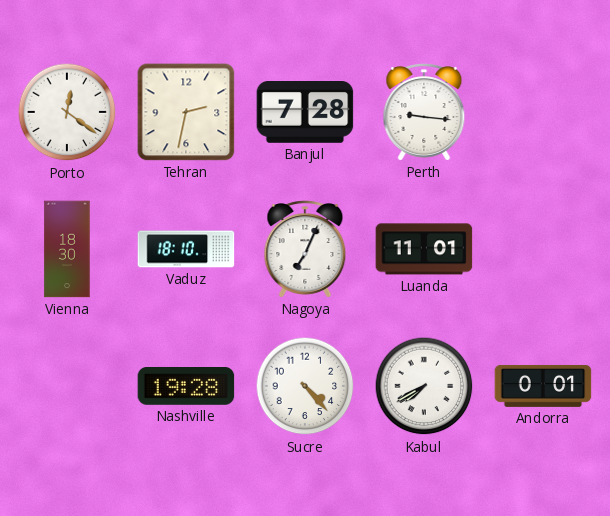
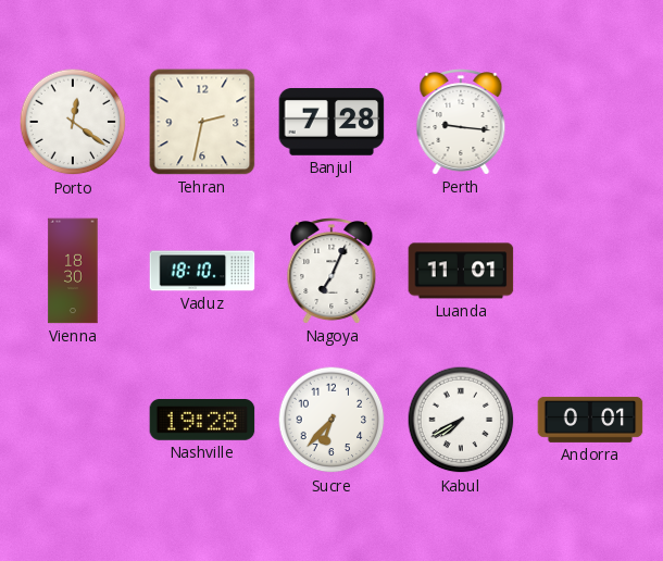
Sucre: 4:23 -> 6:37
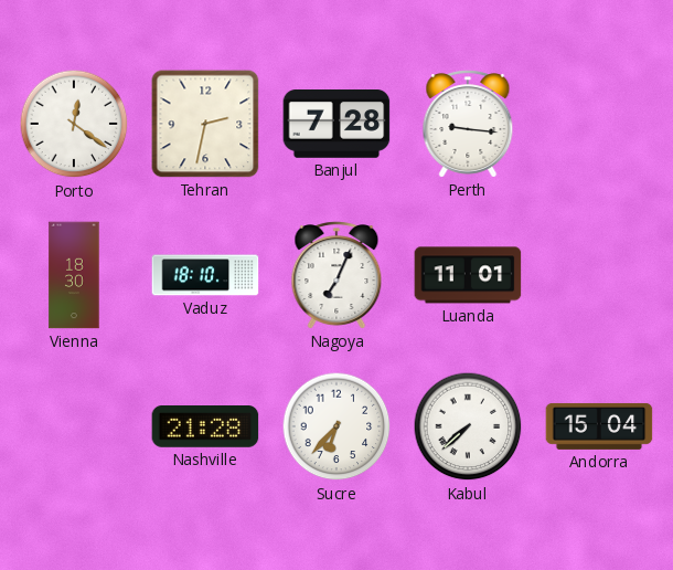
Nashville: 19:28 -> 21:28
Kabul: 7:40 -> 7:38
Andorra: 0:01 -> 15:04
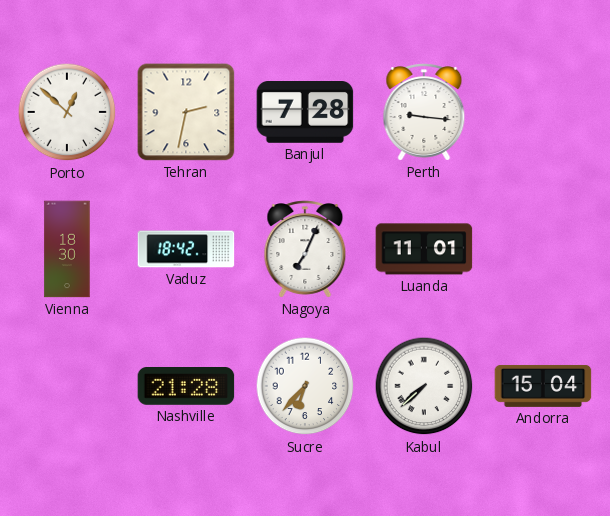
Porto: 12:21 -> 12:52
Vaduz: 18:10 -> 18:42
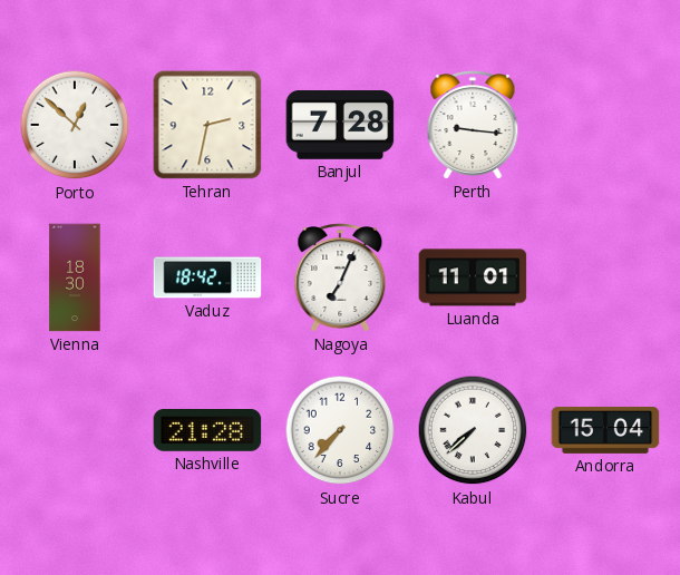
Sucre: 6:37 -> 7:37
